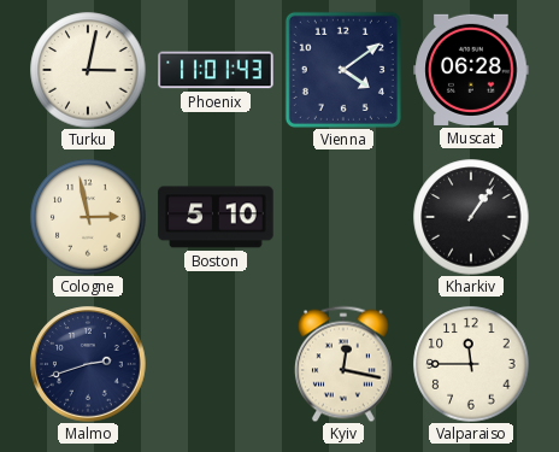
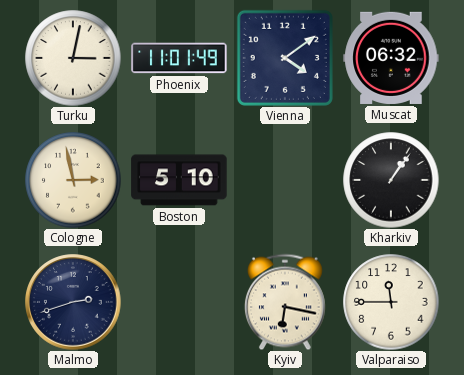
Phoenix: 11:01:43 -> 11:01:49
Muscat: 06:28 -> 06:32
Kyiv: 12:17 -> 6:17
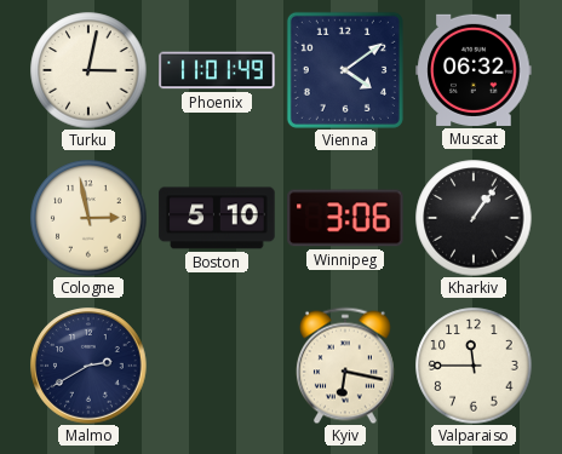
Winnipeg: none -> 3:06
Malmo: 2:42 -> 2:40
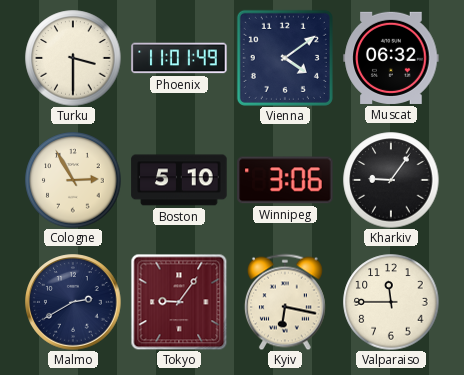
Turku: 3:02 -> 3:30
Cologne: 2:58 -> 2:55
Kharkiv: 1:06 -> 9:06
Tokyo: none -> 9:06
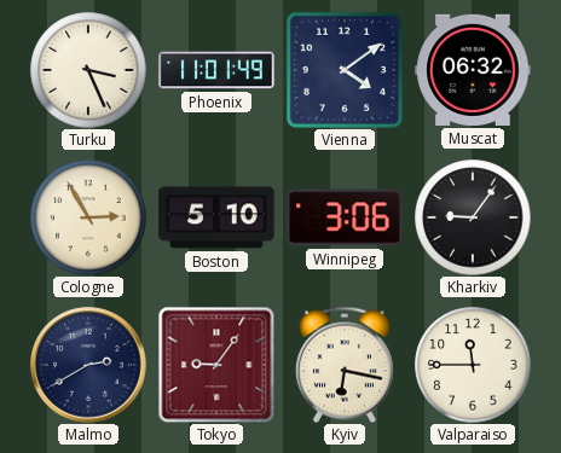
Turku: 3:30 -> 3:26
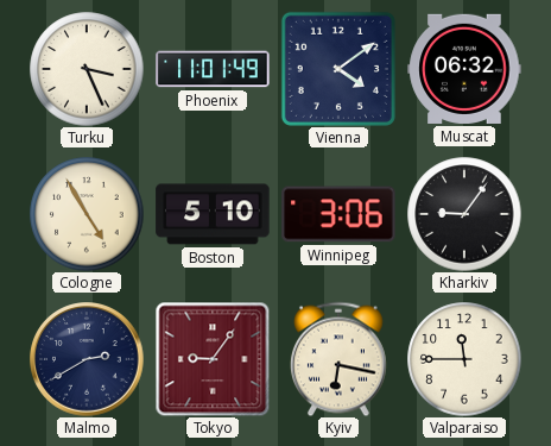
Cologne: 2:55 -> 4:55
